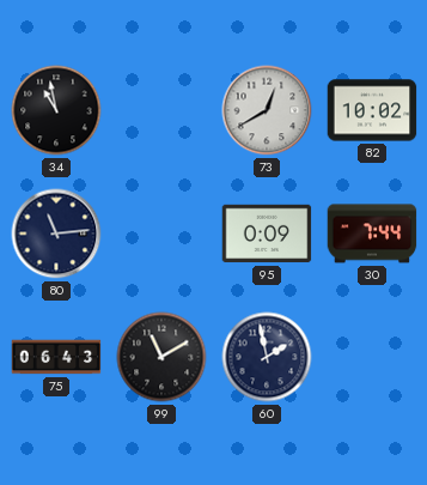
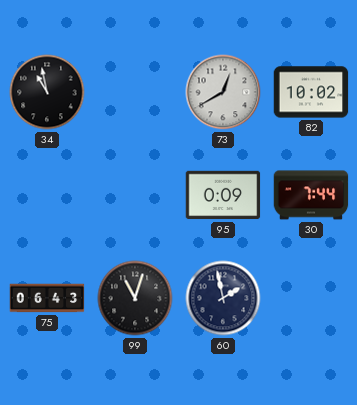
80: 11:14 -> none
99: 11:10 -> 11:03
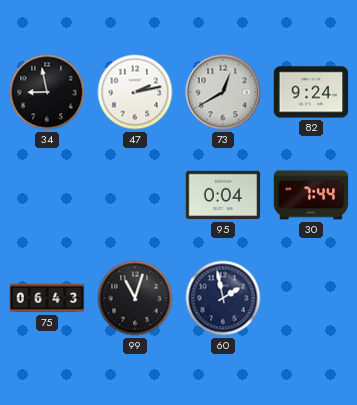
34: 10:58 -> 8:58
47: none -> 2:13
82: 10:02 -> 9:24
95: 0:09 -> 0:04
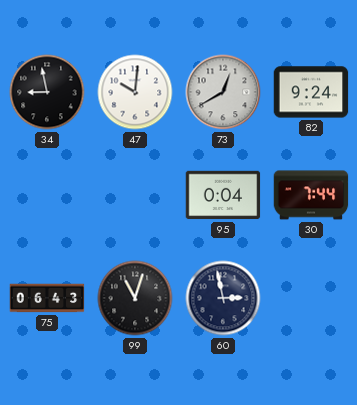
47: 2:13 -> 10:01
60: 1:58 -> 2:58
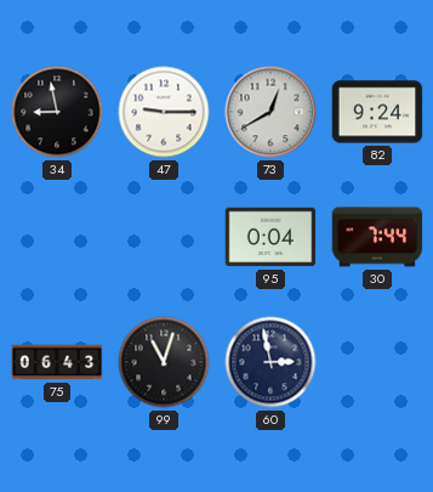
47: 10:01 -> 9:15
